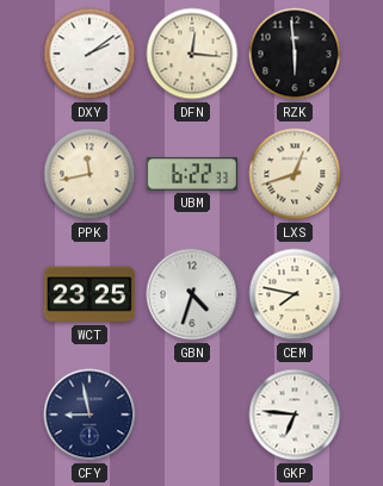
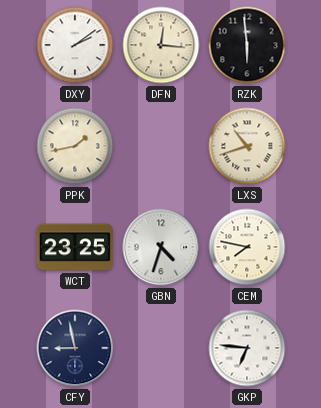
PPK: 11:43 -> 1:43
UBM: 6:22 -> none
LXS: 12:42 -> 10:42
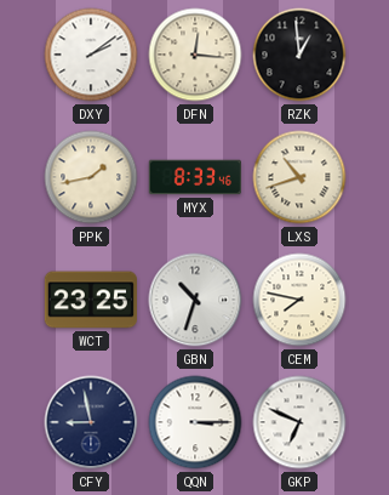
RZK: 5:59 -> 12:59
MYX: none -> 8:33
GBN: 4:33 -> 10:33
QQN: none -> 3:15
GKP: 6:46 -> 6:49
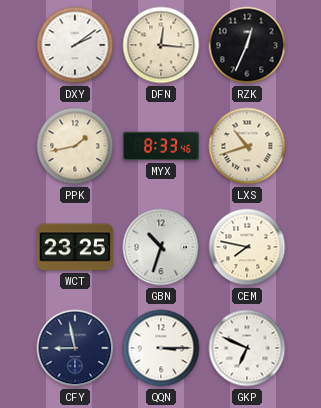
RZK: 12:59 -> 12:34
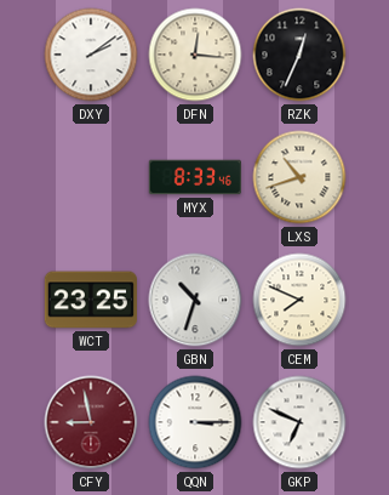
PPK: 1:43 -> none
CEM: 7:47 -> 7:49
CFY dial: navy -> burgundy
